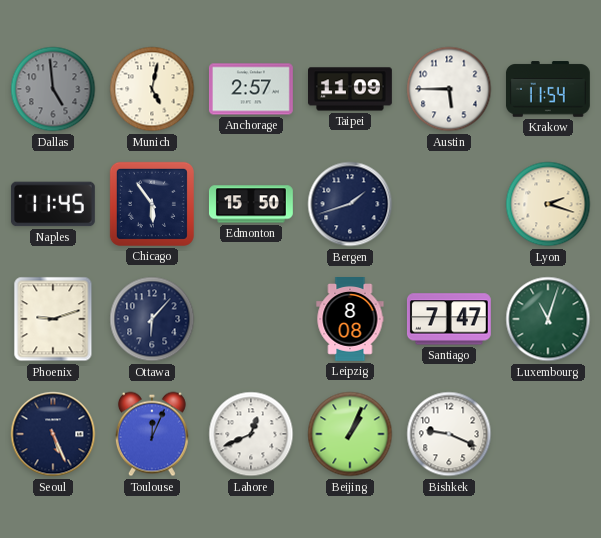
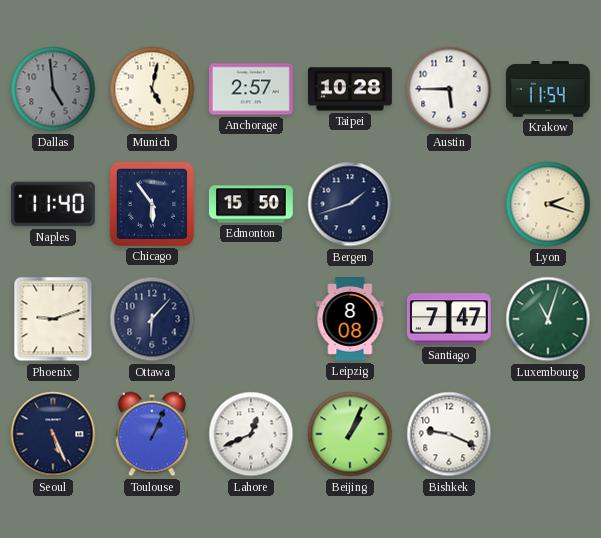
Taipei: 11:09 -> 10:28
Naples: 11:45 -> 11:40
Toulouse: 12:04 -> 1:04
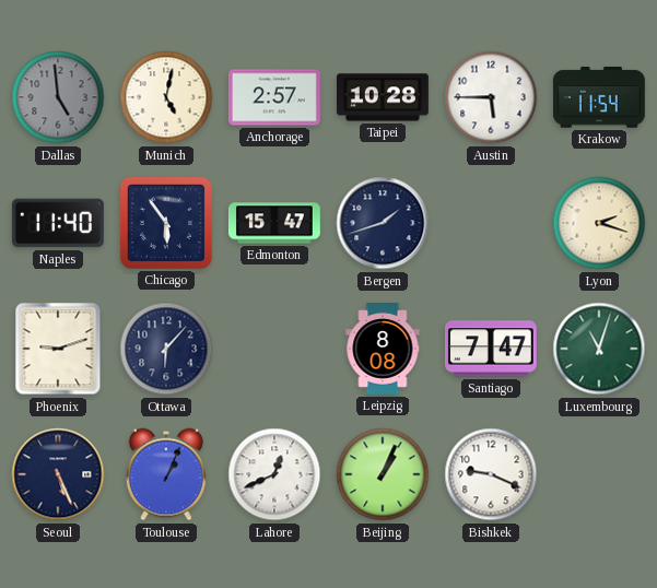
Edmonton: 15:50 -> 15:47
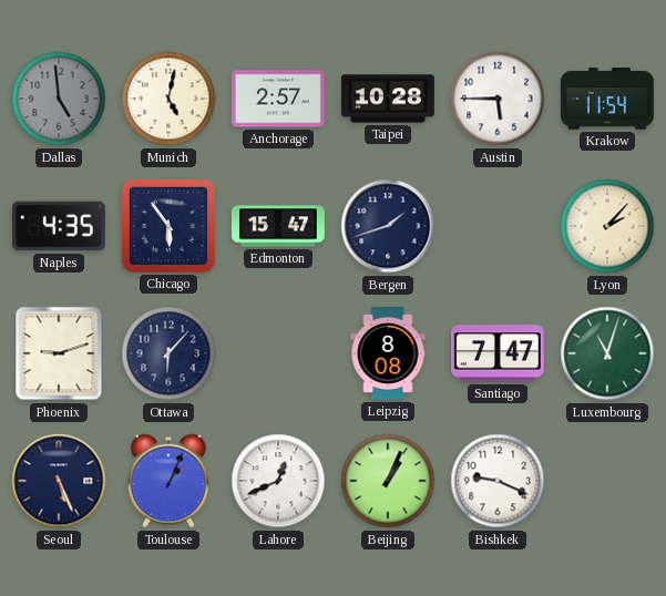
Naples: 11:40 -> 4:35
Lyon: 2:18 -> 2:07
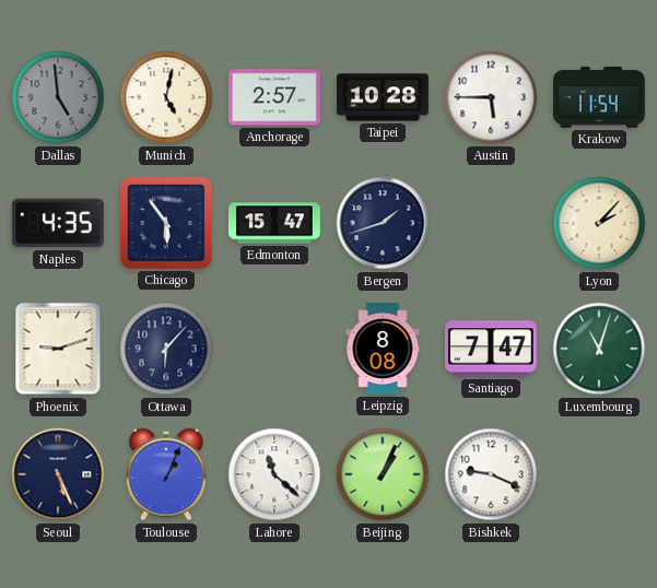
Lahore: 12:41 -> 11:22
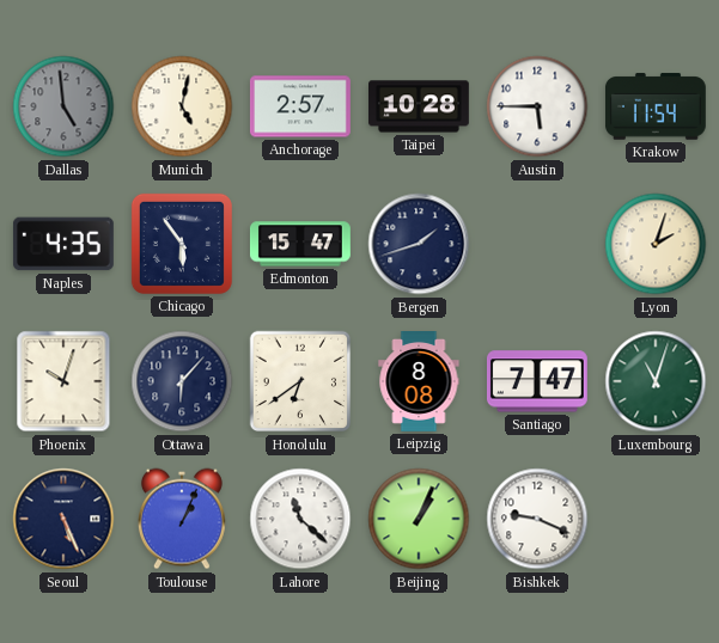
Lyon: 2:07 -> 2:03
Phoenix: 9:12 -> 10:03
Honolulu: none -> 6:39
